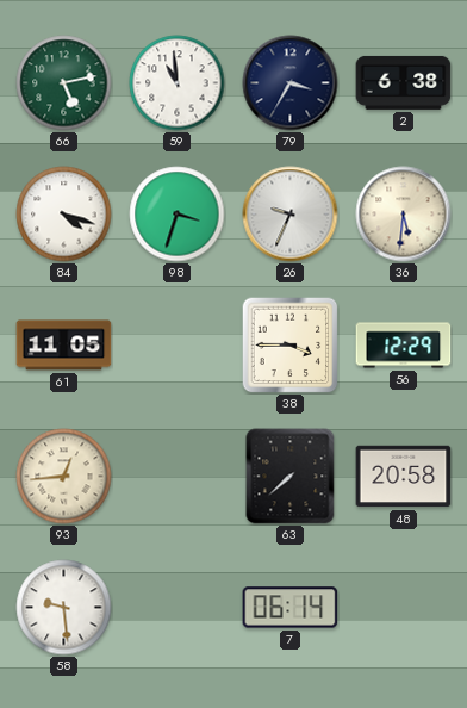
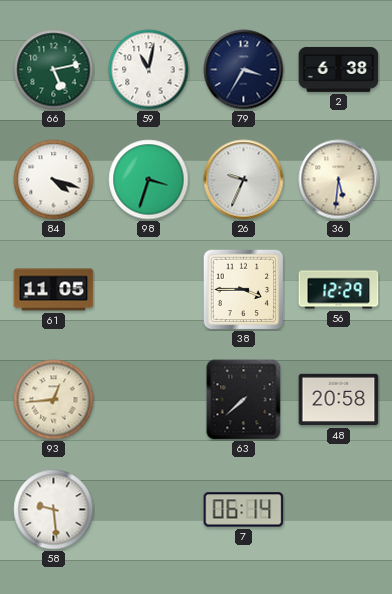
59: 10:59 -> 11:02
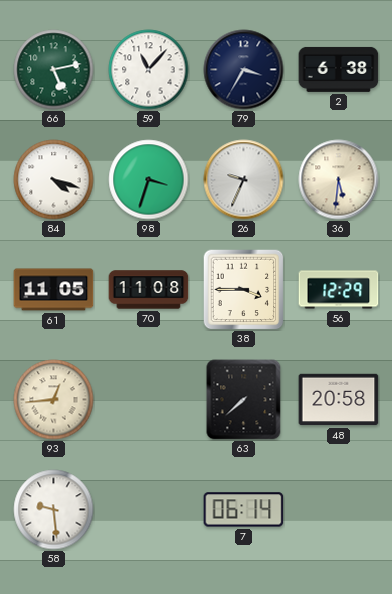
59: 11:02 -> 11:07
70: none -> 11:08
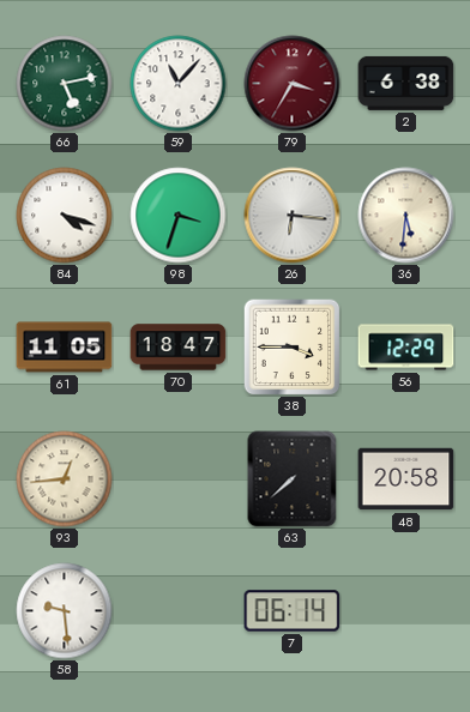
79 dial: navy -> burgundy
26: 9:34 -> 6:16
70: 11:08 -> 18:47
